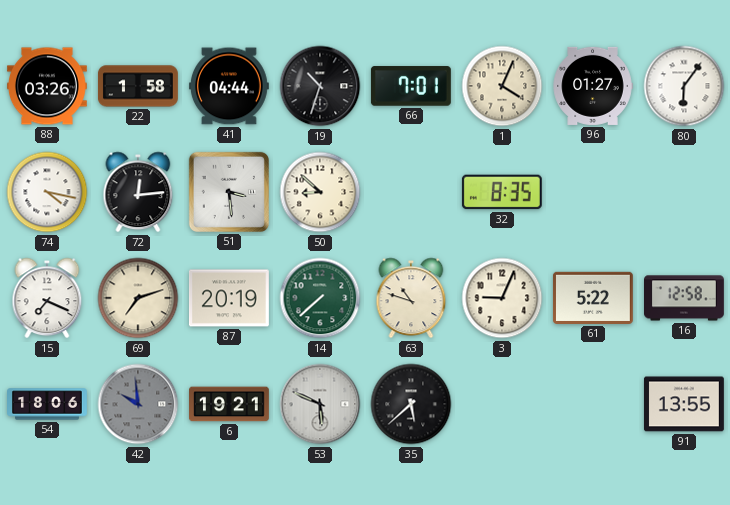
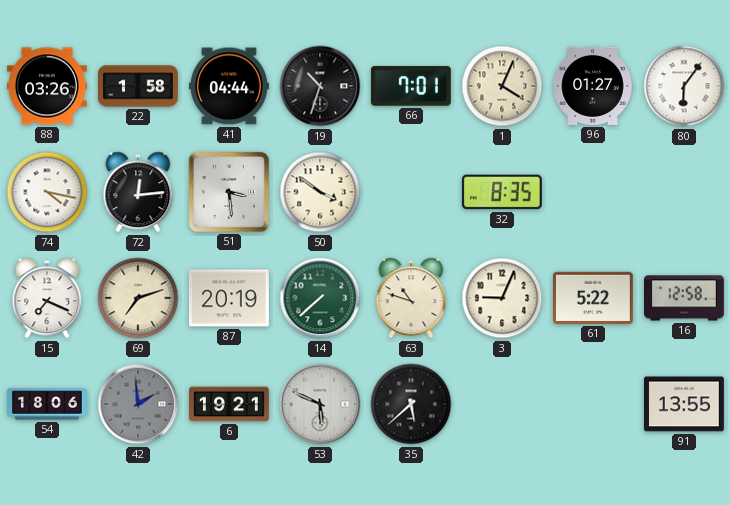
50: 8:52 -> 3:51
42: 9:59 -> 1:59
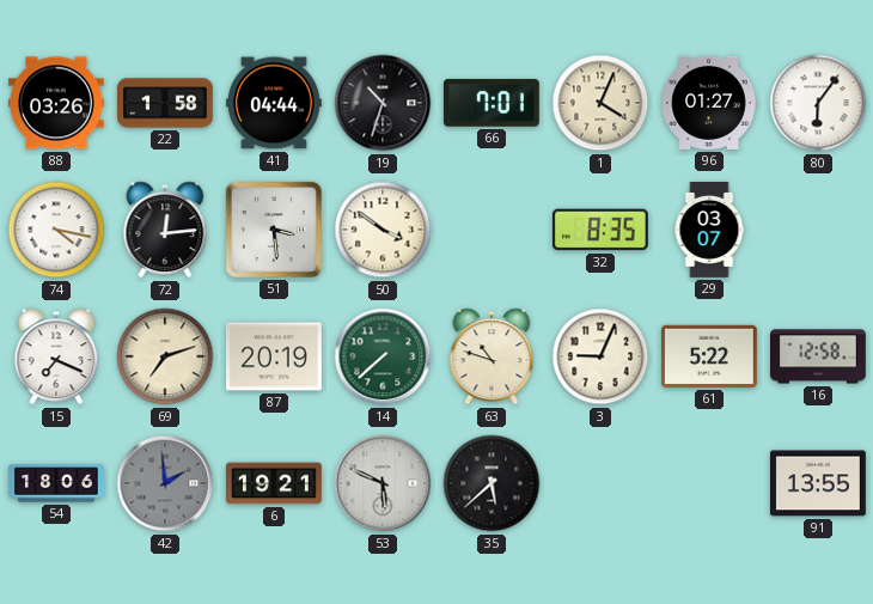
29: none -> 03:07
